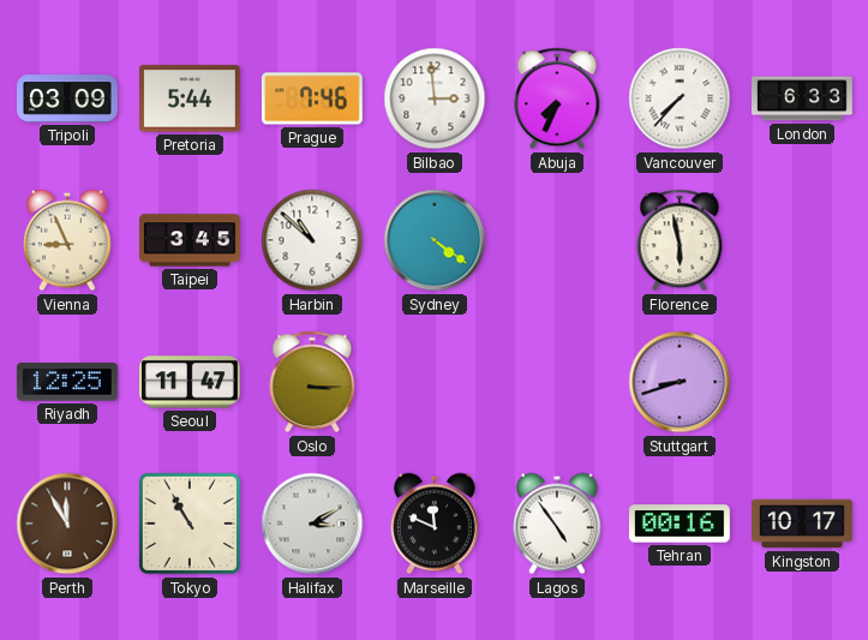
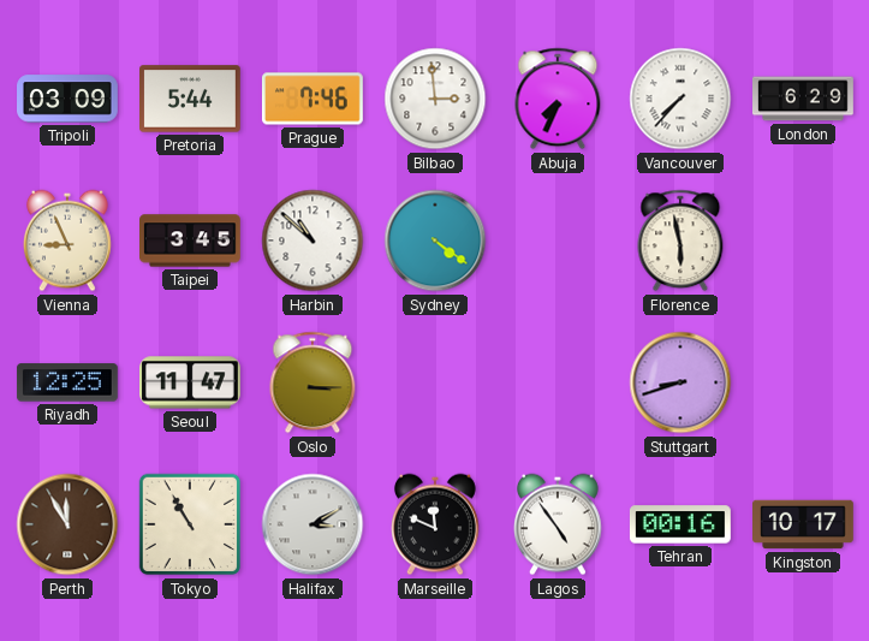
London: 6:33 -> 6:29
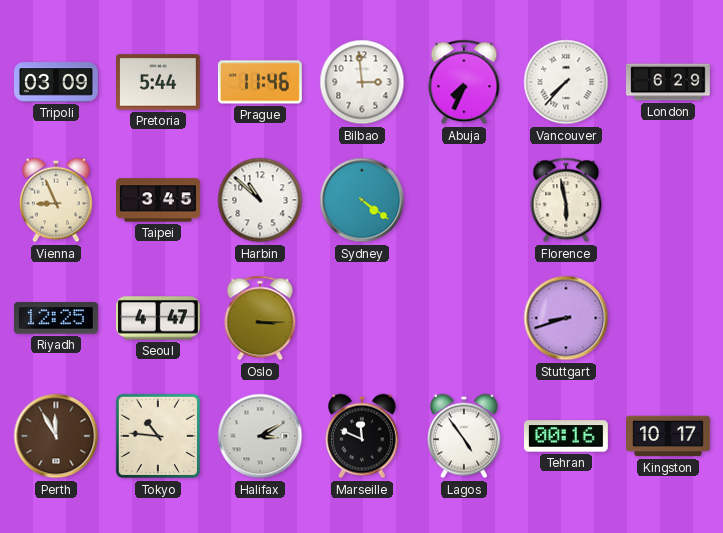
Prague: 7:46 -> 11:46
Seoul: 11:47 -> 4:47
Tokyo: 10:55 -> 10:46
